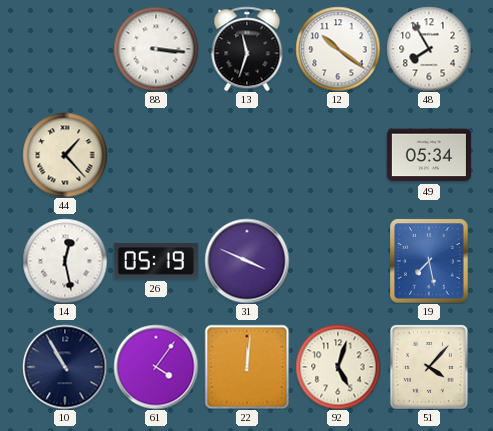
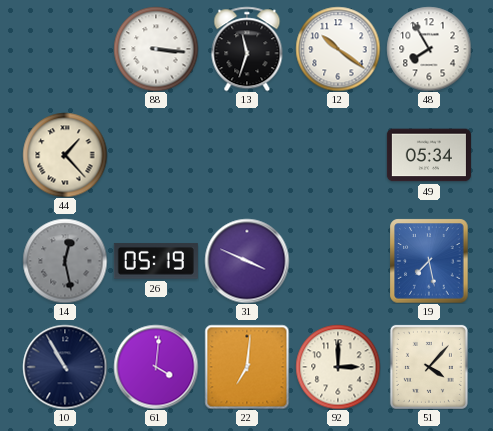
14 dial: white -> grey
61: 4:06 -> 4:01
22: 12:01 -> 7:01
92: 5:03 -> 3:00
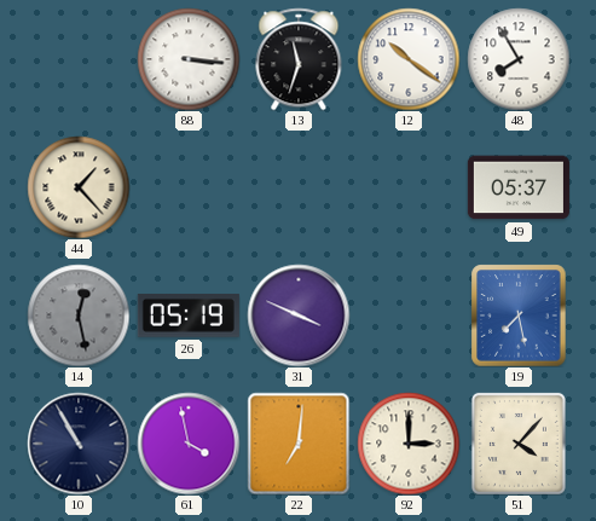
49: 05:34 -> 05:37
61: 4:01 -> 3:58
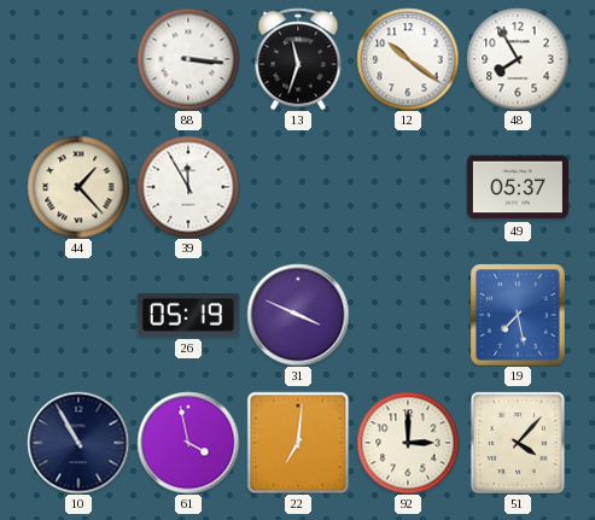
39: none -> 11:55
14: 12:28 -> none
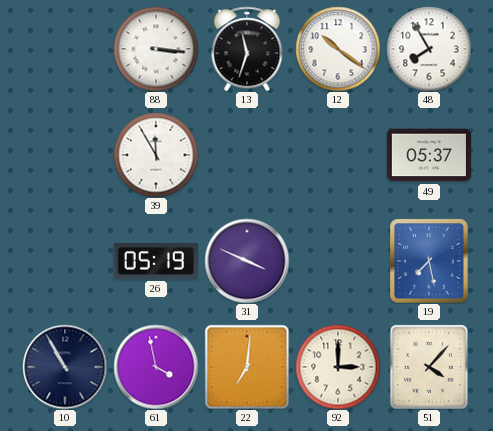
44: 1:23 -> none
